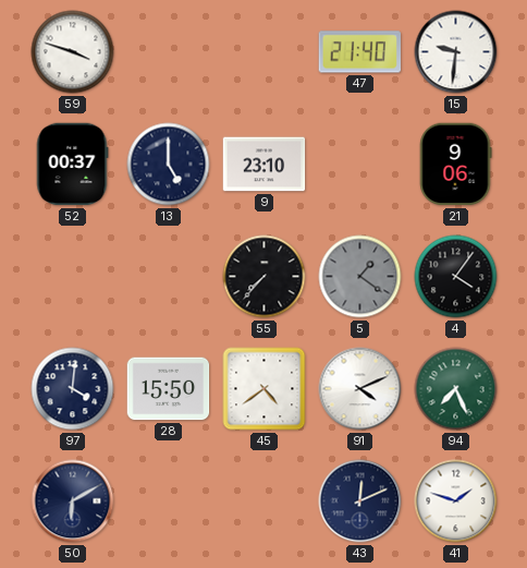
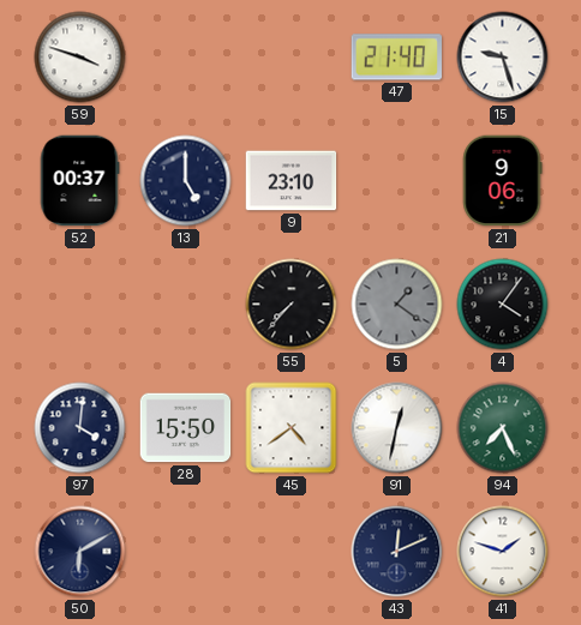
15: 9:31 -> 9:27
91: 4:11 -> 12:32
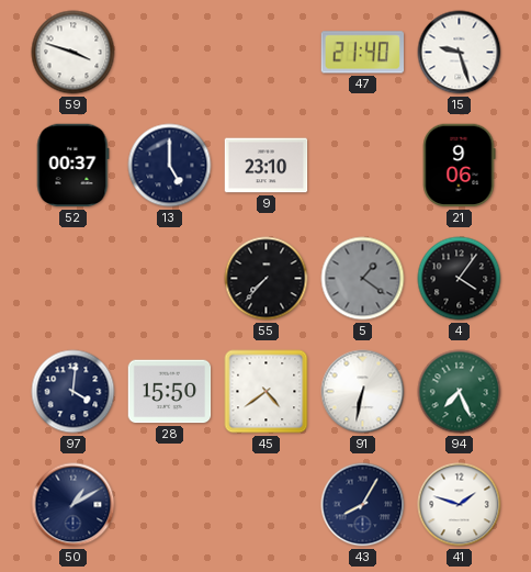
91: 12:32 -> 6:32
50: 6:10 -> 1:10
43: 12:11 -> 8:05
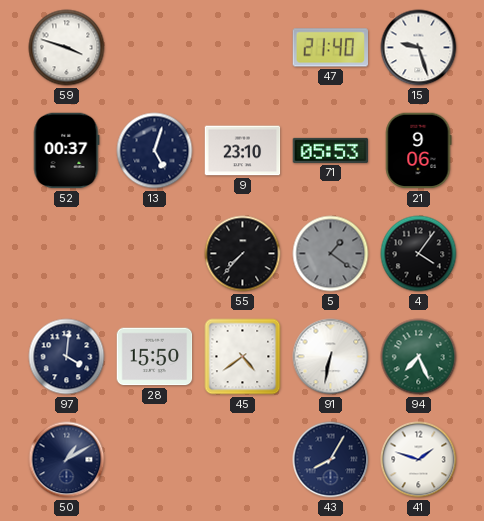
13: 5:00 -> 5:03
71: none -> 05:53
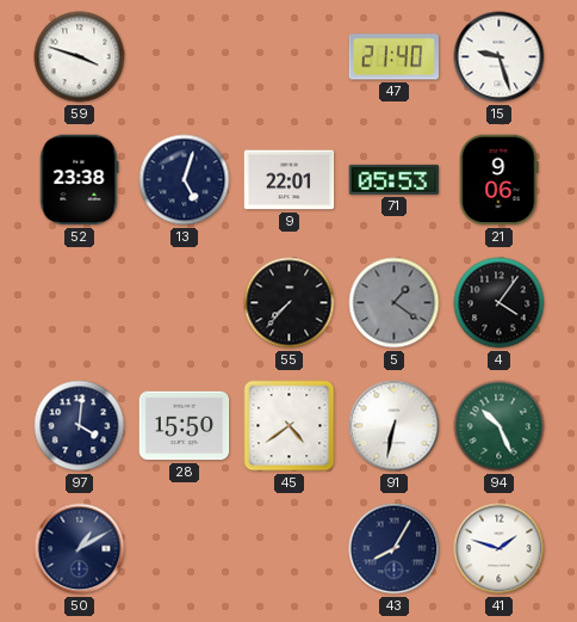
52: 00:37 -> 23:38
9: 23:10 -> 22:01
94: 7:26 -> 10:26
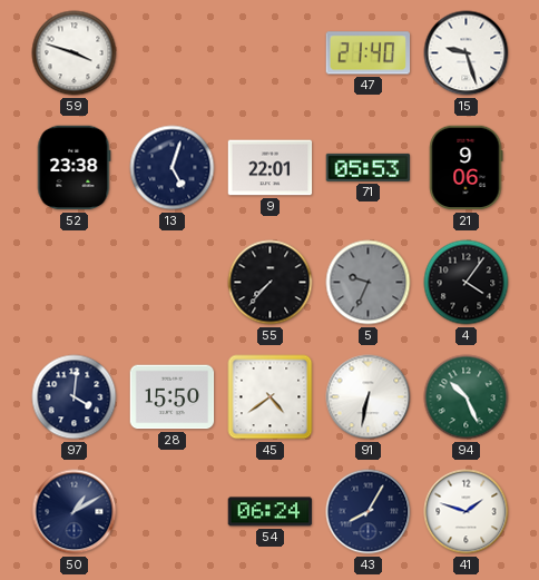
5: 1:21 -> 9:34
54: none -> 06:24
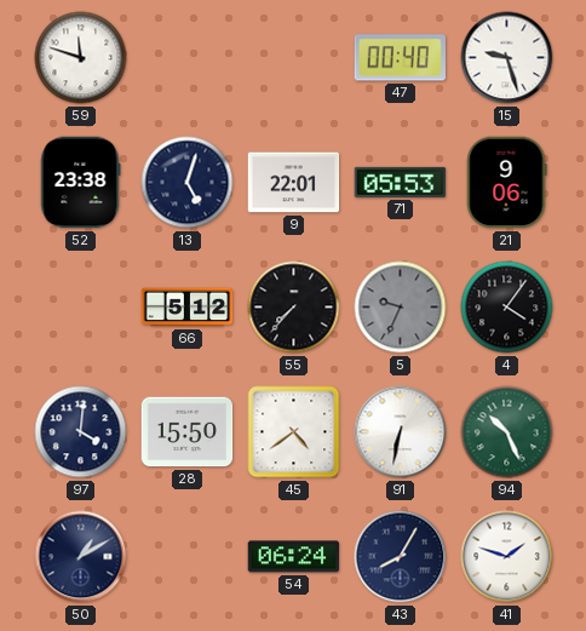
59: 3:48 -> 11:48
47: 21:40 -> 00:40
66: none -> 5:12
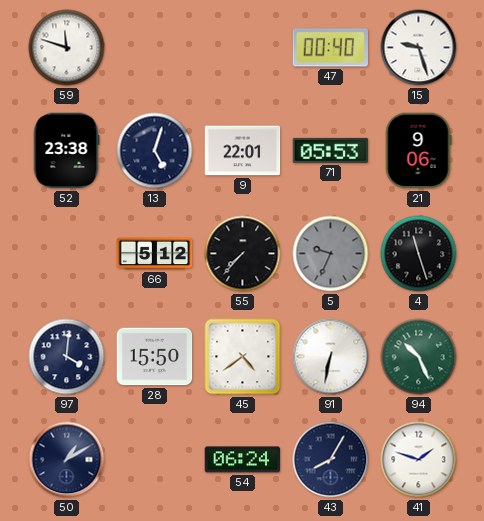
4: 4:06 -> 11:27
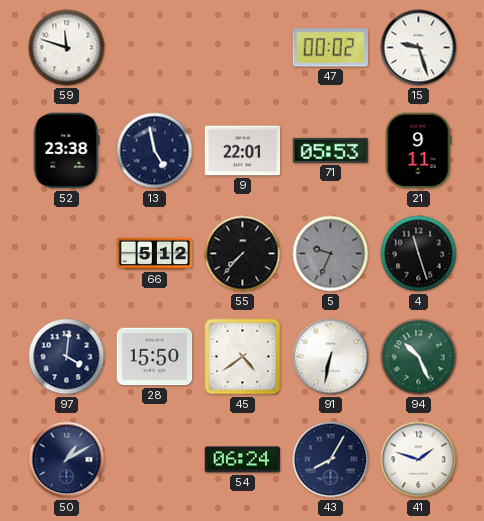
47: 00:40 -> 00:02
13: 5:03 -> 4:58
21: 9:06 -> 9:11
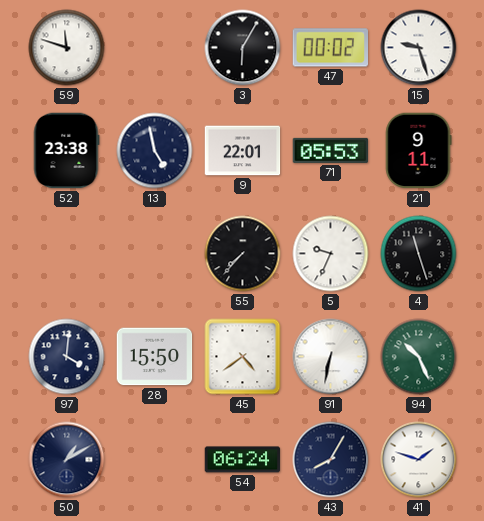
3: none -> 6:05
66: 5:12 -> none
5 dial: grey -> white
